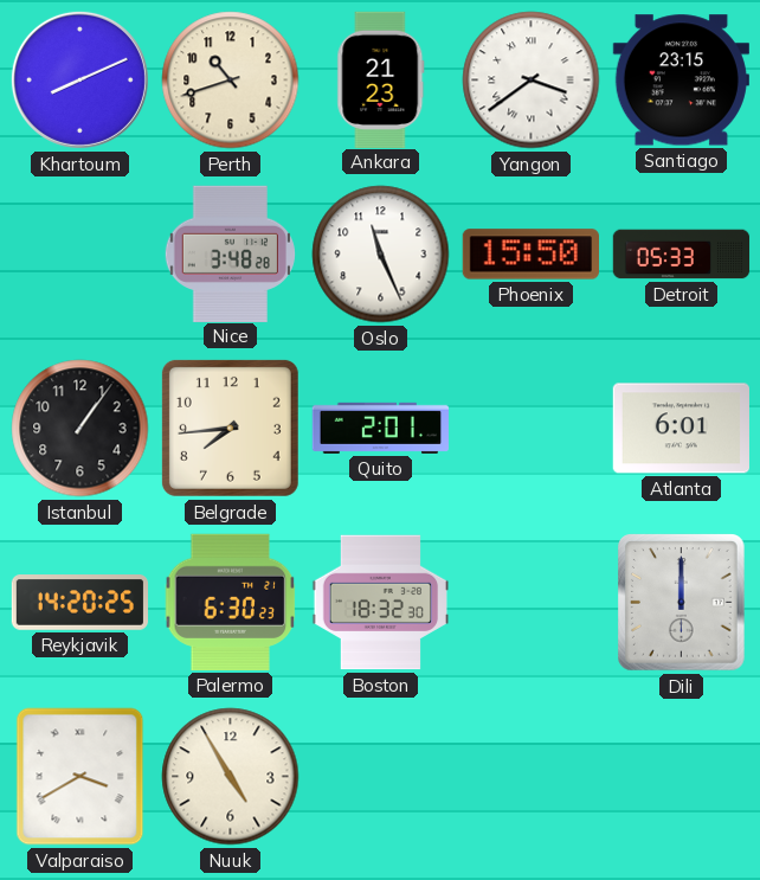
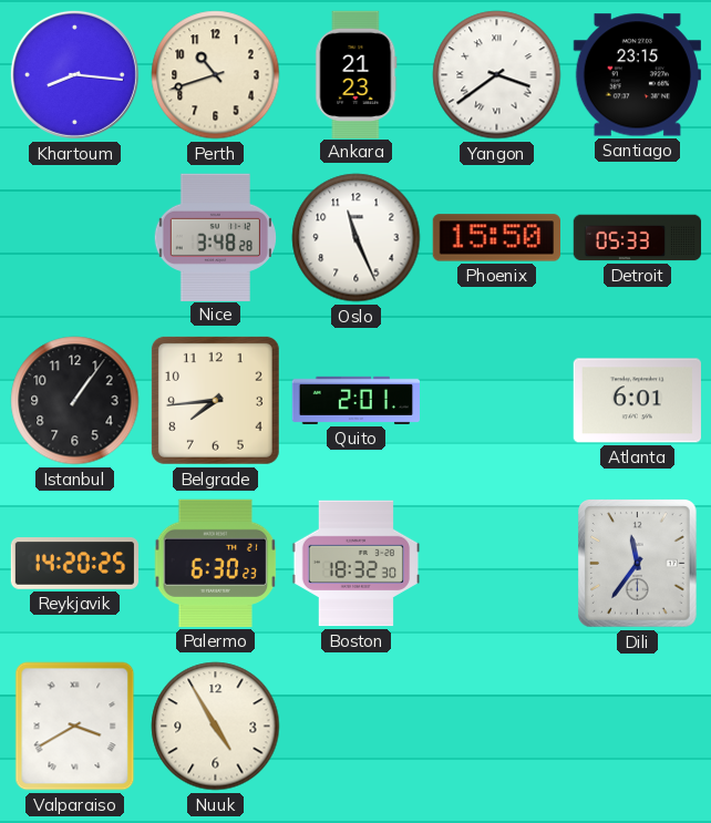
Khartoum: 8:11 -> 8:16
Dili: 12:00 -> 11:36
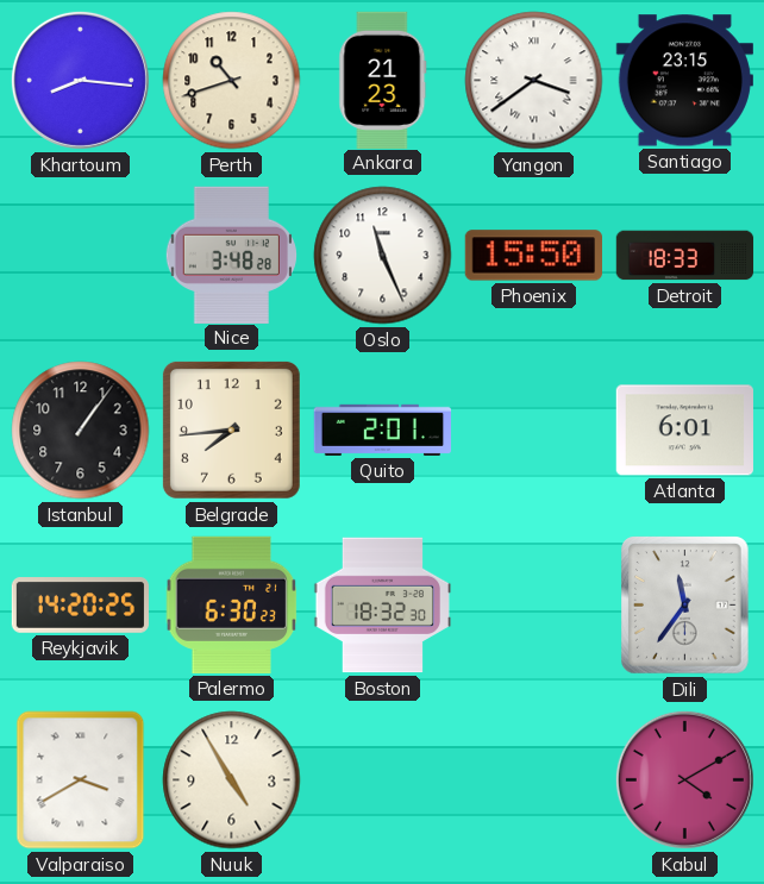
Detroit: 05:33 -> 18:33
Kabul: none -> 4:10
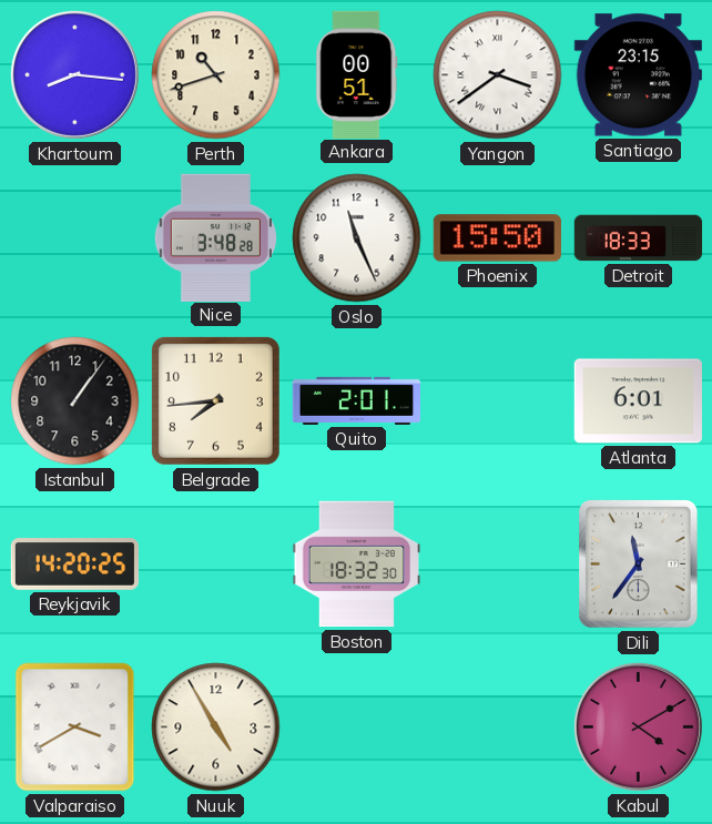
Ankara: 21:23 -> 00:51
Palermo: 6:30 -> none
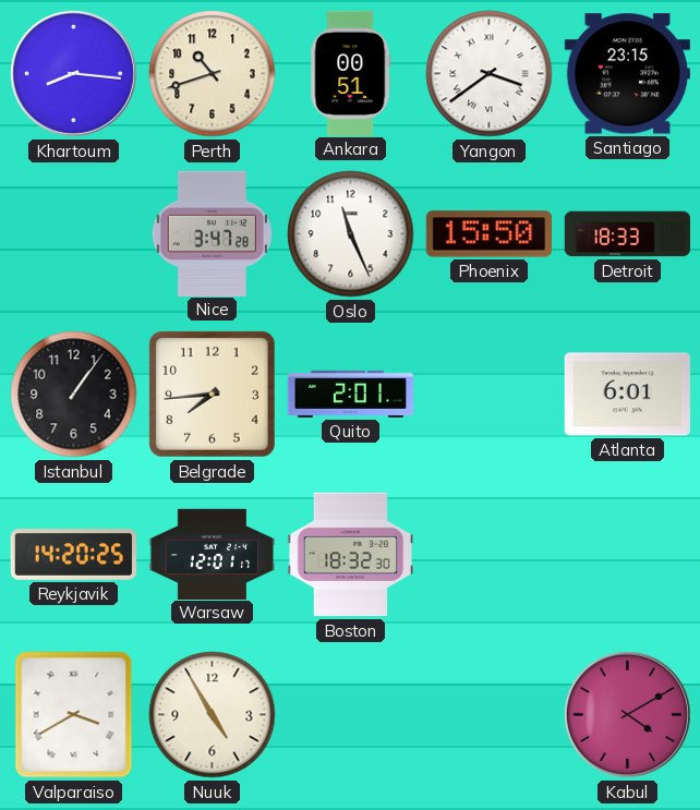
Nice: 3:48 -> 3:47
Warsaw: none -> 12:01
Dili: 11:36 -> none
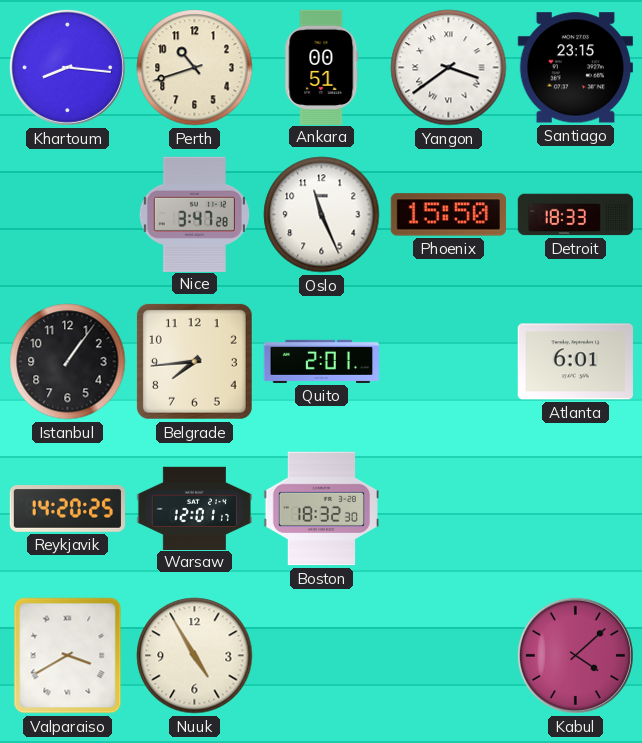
Kabul: 4:10 -> 4:08
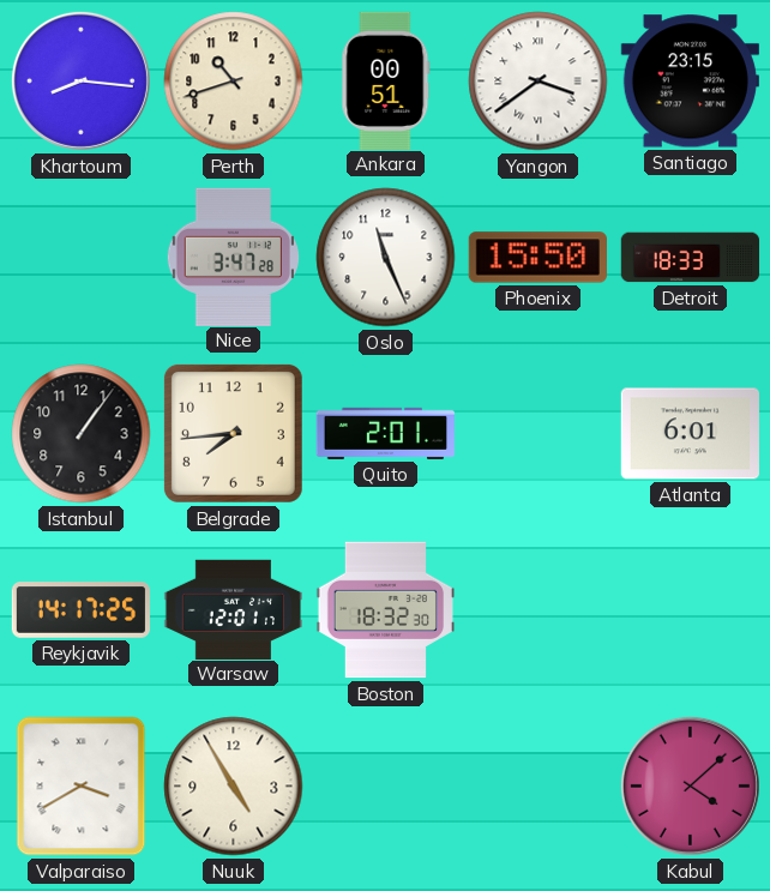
Reykjavik: 14:20 -> 14:17
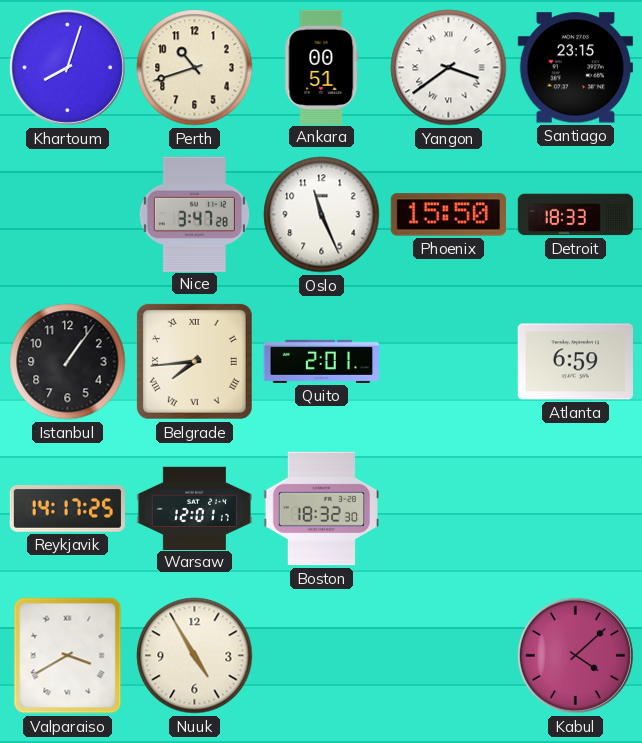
Khartoum: 8:16 -> 8:03
Belgrade numerals: Arabic -> Roman
Atlanta: 6:01 -> 6:59
